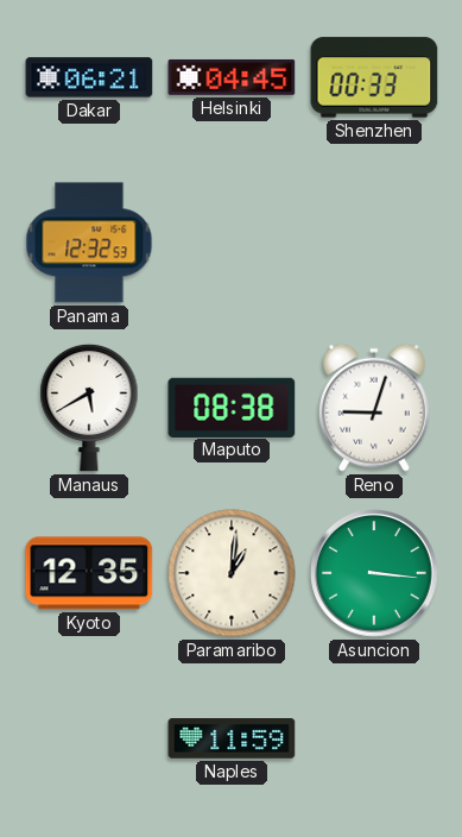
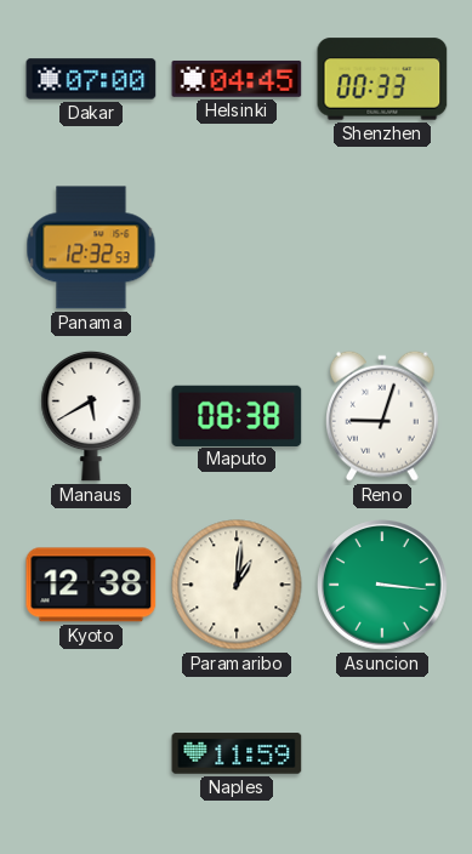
Dakar: 06:21 -> 07:00
Kyoto: 12:35 -> 12:38
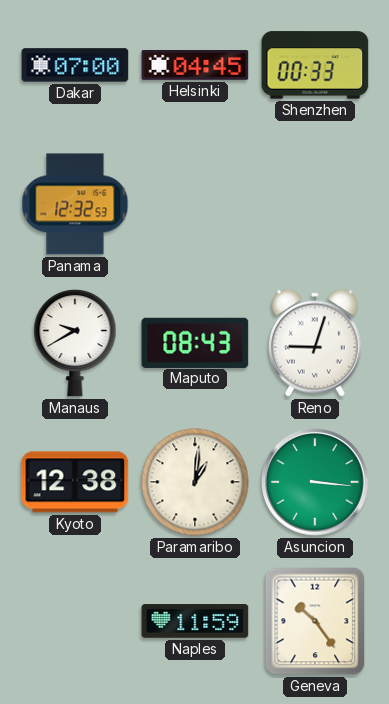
Manaus: 5:40 -> 9:40
Maputo: 08:38 -> 08:43
Geneva: none -> 10:24
